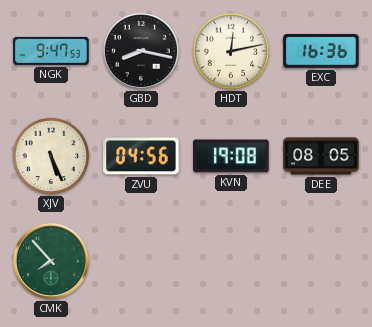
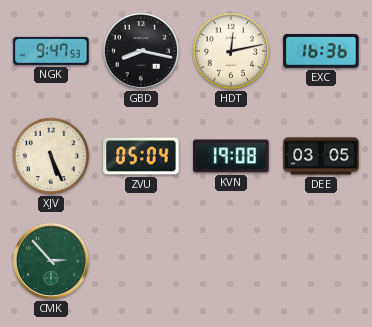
ZVU: 04:56 -> 05:04
DEE: 08:05 -> 03:05
CMK: 7:53 -> 2:53
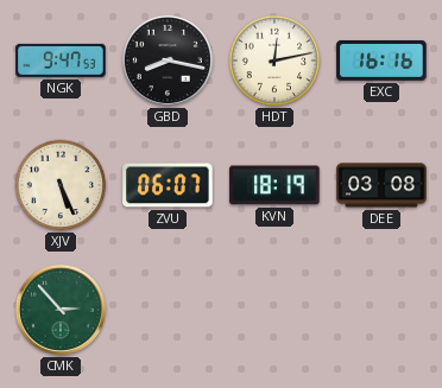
EXC: 16:36 -> 16:16
ZVU: 05:04 -> 06:07
KVN: 19:08 -> 18:19
DEE: 03:05 -> 03:08
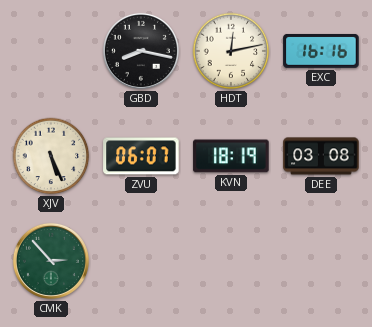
NGK: 9:47 -> none
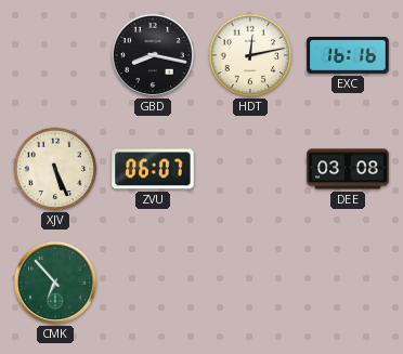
KVN: 18:19 -> none
CMK: 2:53 -> 6:53
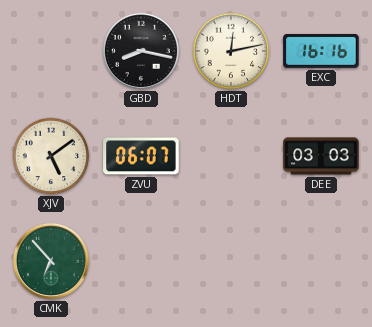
XJV: 5:26 -> 5:09
DEE: 03:08 -> 03:03
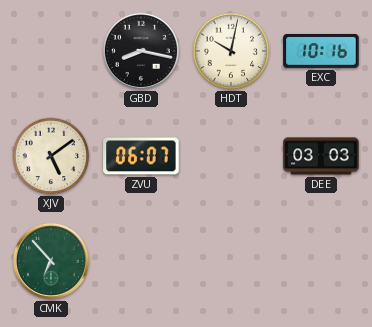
HDT: 12:13 -> 10:02
EXC: 16:16 -> 10:16
